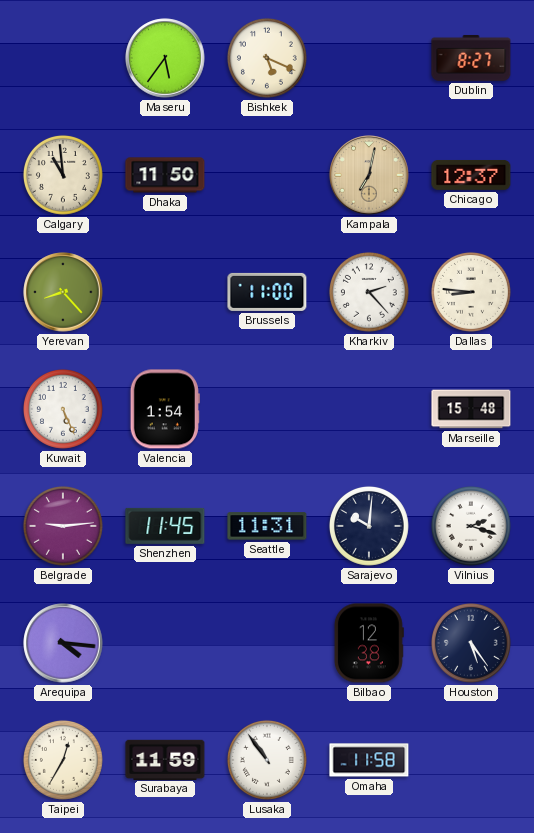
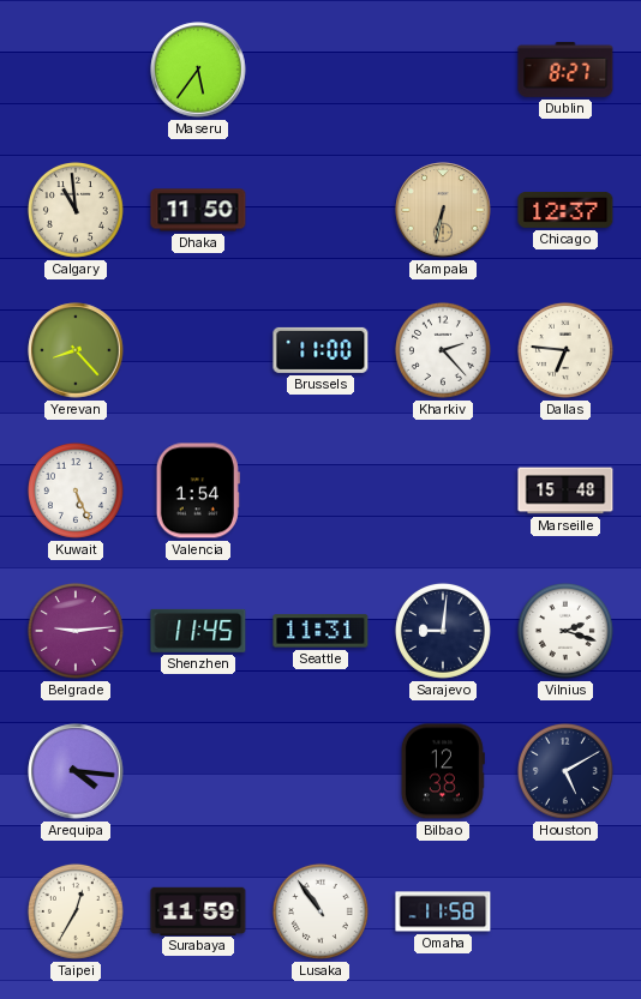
Bishkek: 5:19 -> none
Kampala: 7:02 -> 6:32
Dallas: 8:46 -> 6:46
Sarajevo: 10:01 -> 9:01
Houston: 5:24 -> 5:10
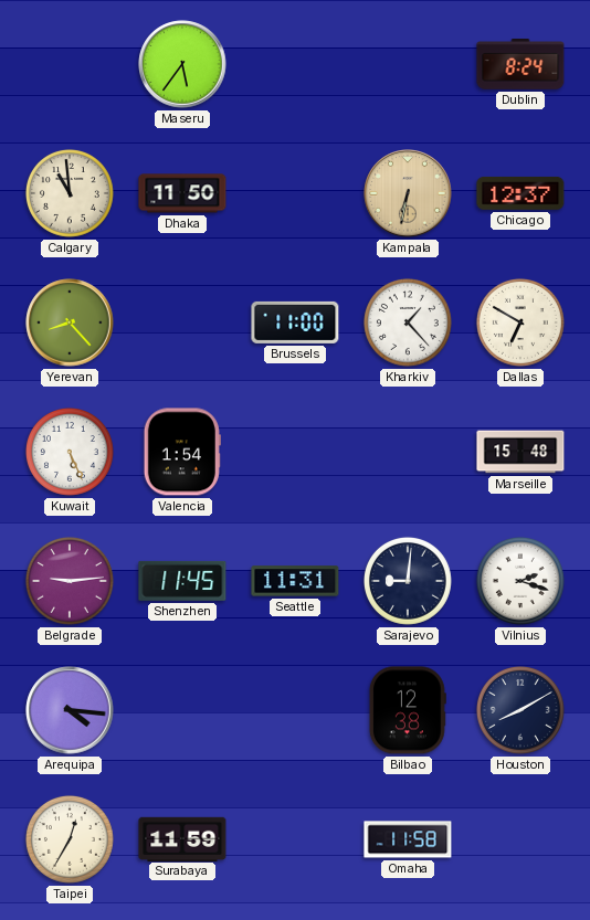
Dublin: 8:27 -> 8:24
Kharkiv: 2:23 -> 1:23
Dallas: 6:46 -> 6:50
Houston: 5:10 -> 8:10
Lusaka: 10:54 -> none
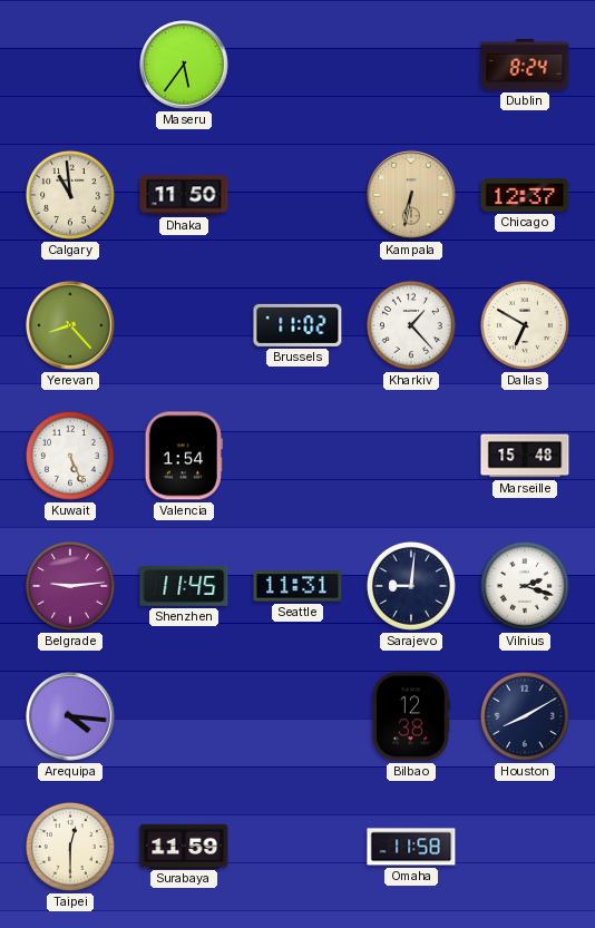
Brussels: 11:00 -> 11:02
Taipei: 12:35 -> 12:30
